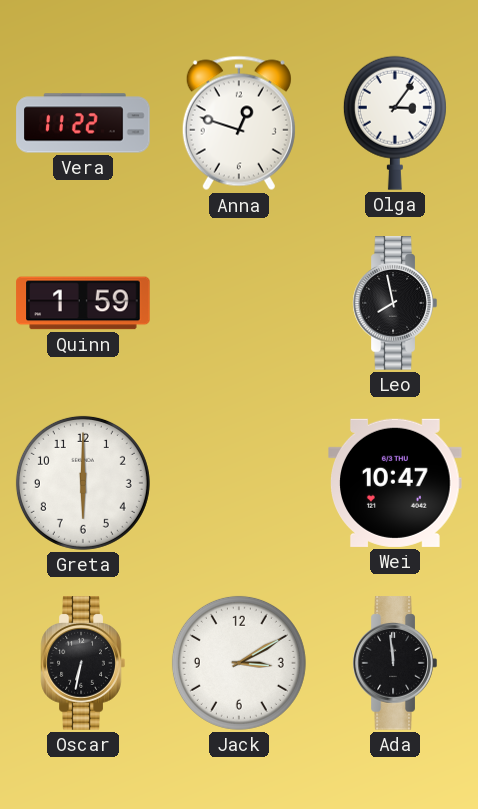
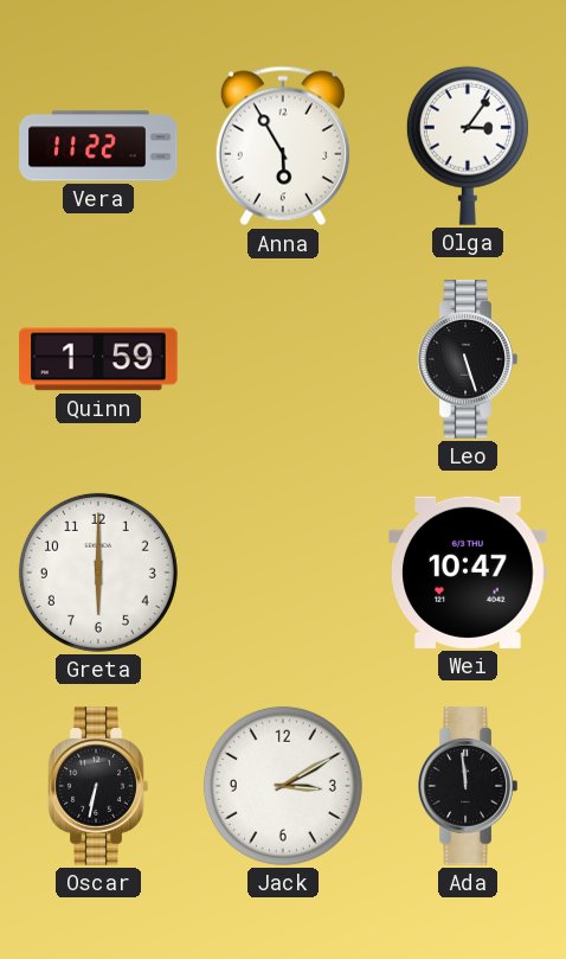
Anna: 12:48 -> 5:55
Leo: 7:58 -> 5:27
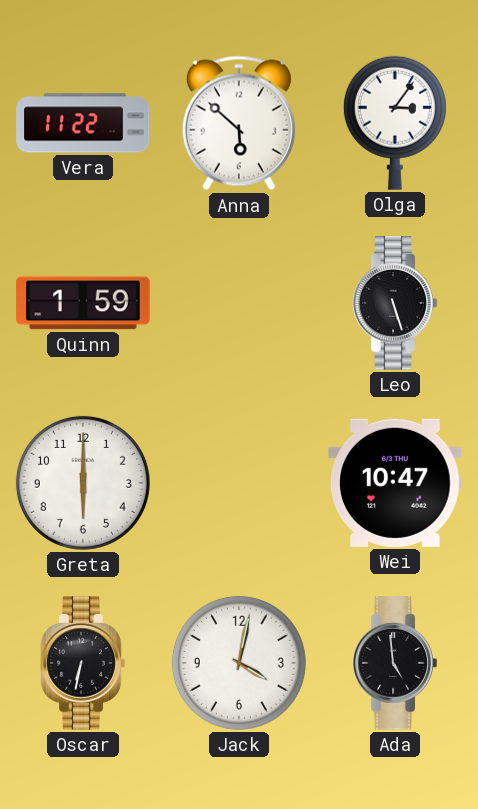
Anna: 5:55 -> 5:52
Jack: 3:10 -> 4:02
Ada: 11:59 -> 4:59
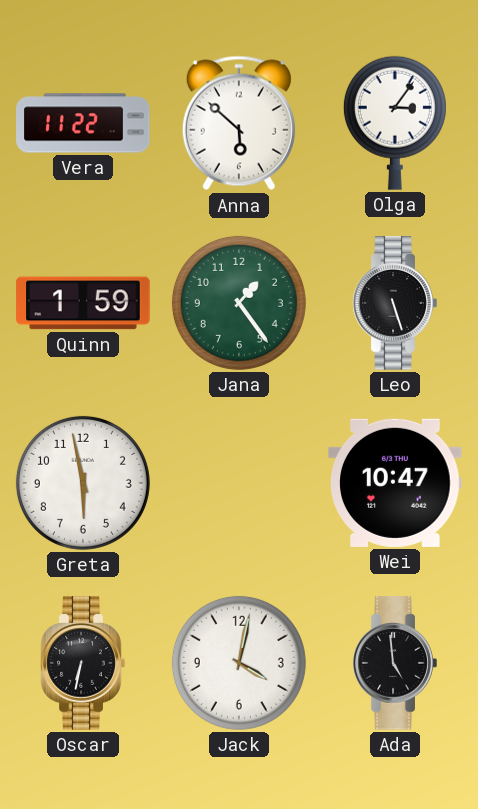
Jana: none -> 1:24
Greta: 6:00 -> 5:58
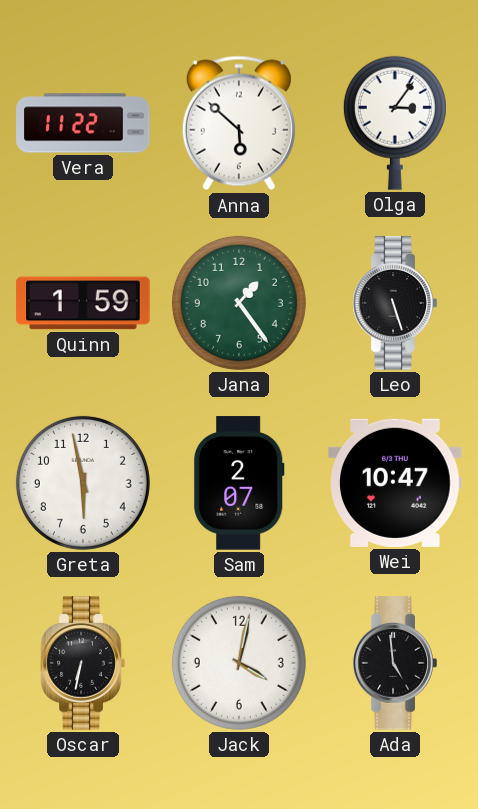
Sam: none -> 2:07
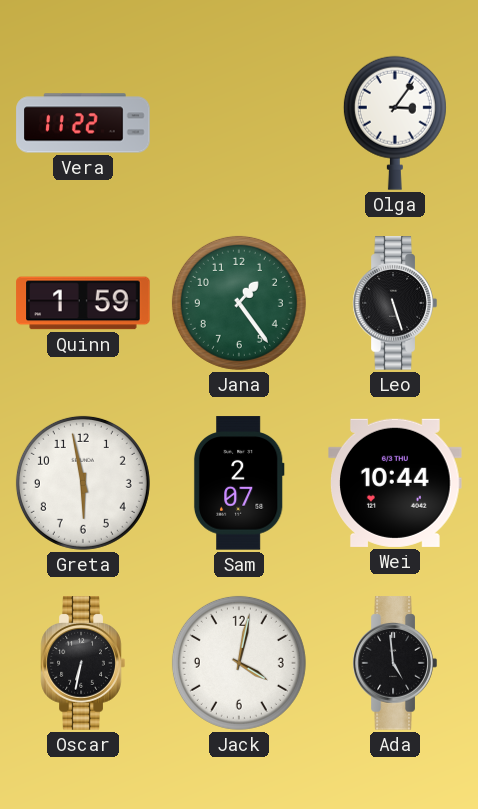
Anna: 5:52 -> none
Wei: 10:47 -> 10:44
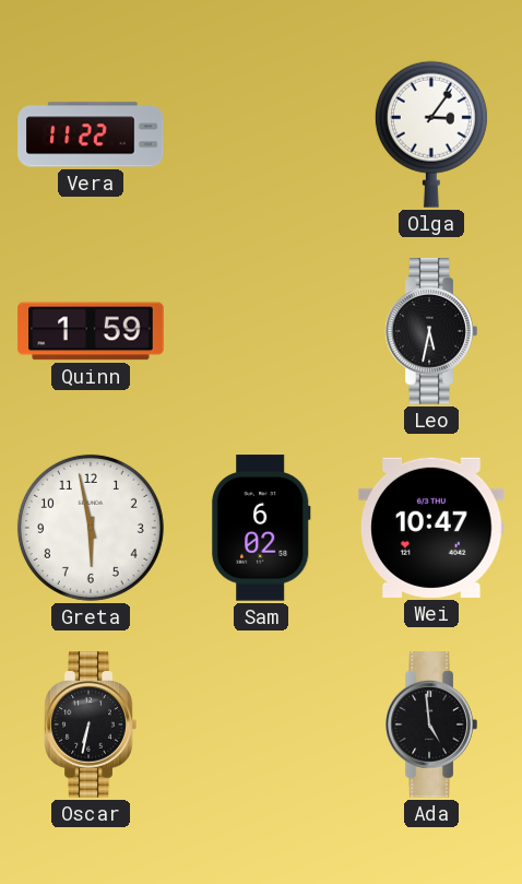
Jana: 1:24 -> none
Leo: 5:27 -> 5:32
Sam: 2:07 -> 6:02
Wei: 10:44 -> 10:47
Jack: 4:02 -> none
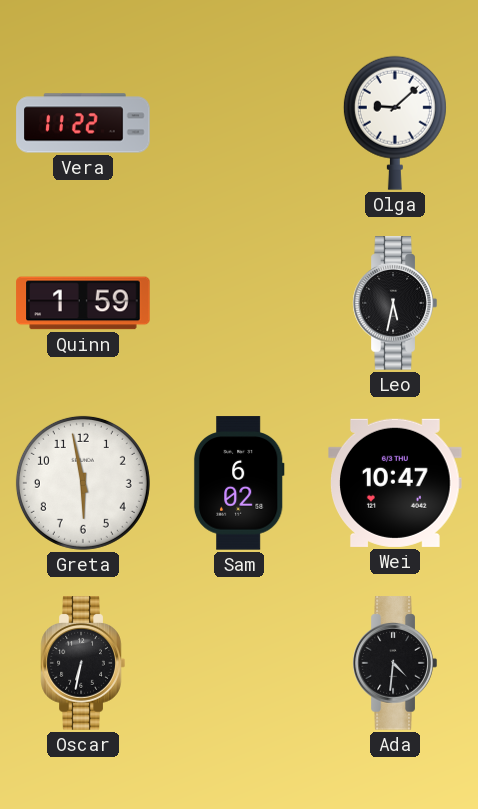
Olga: 3:06 -> 9:08
Ada: 4:59 -> 4:31
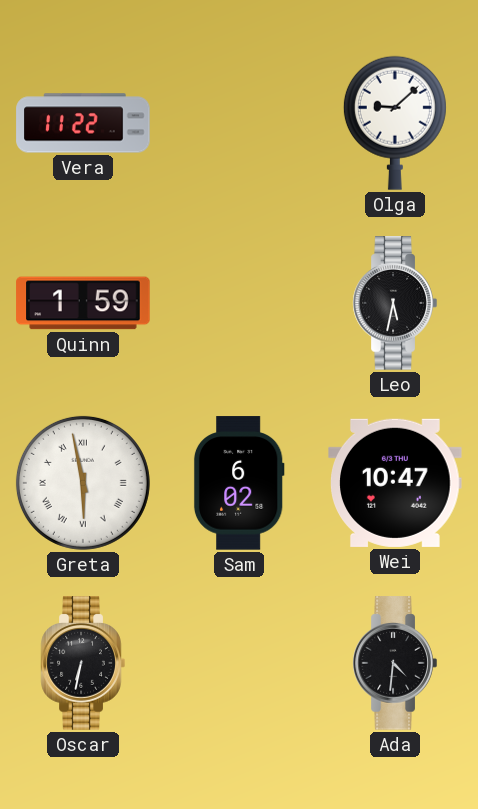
Greta numerals: Arabic -> Roman
